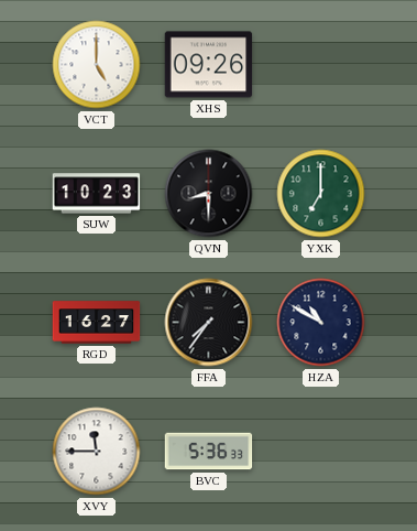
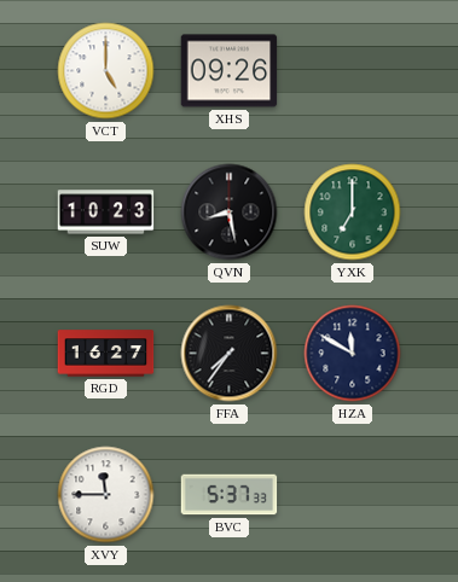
QVN: 8:30 -> 8:28
HZA: 10:50 -> 11:50
BVC: 5:36 -> 5:37
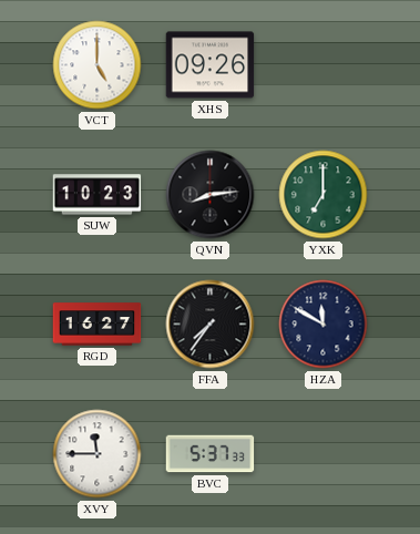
QVN: 8:28 -> 8:14
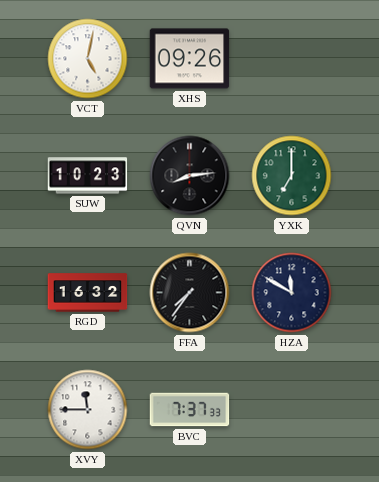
VCT: 5:00 -> 5:02
RGD: 16:27 -> 16:32
BVC: 5:37 -> 7:37
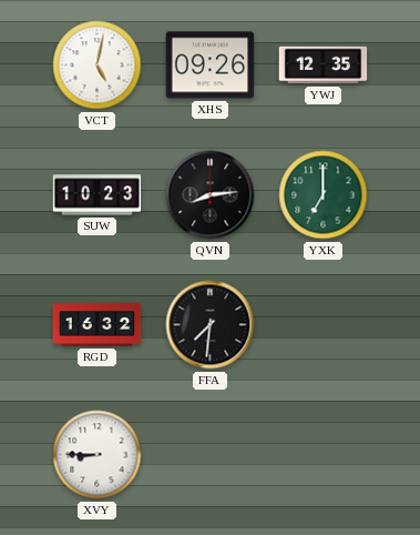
YWJ: none -> 12:35
FFA: 7:36 -> 7:31
HZA: 11:50 -> none
XVY: 11:45 -> 8:45
BVC: 7:37 -> none
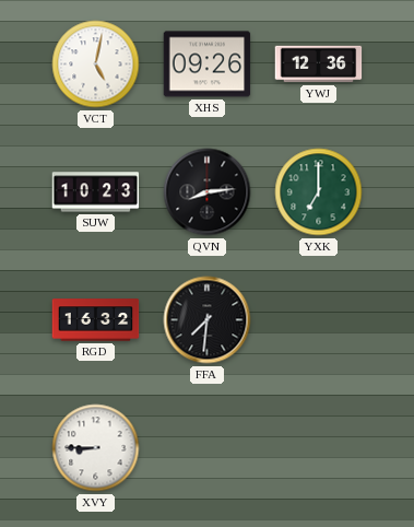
YWJ: 12:35 -> 12:36
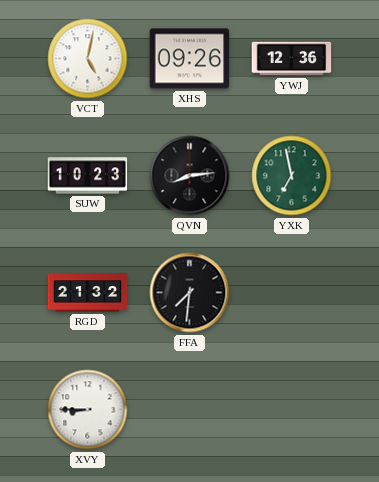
YXK: 7:00 -> 6:58
RGD: 16:32 -> 21:32
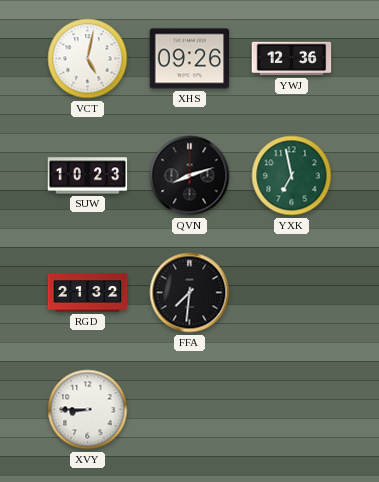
QVN: 8:14 -> 8:12
